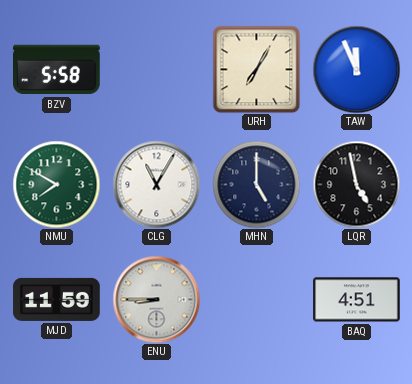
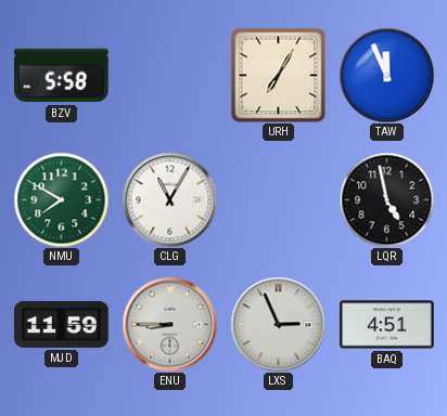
MHN: 5:00 -> none
LXS: none -> 2:56
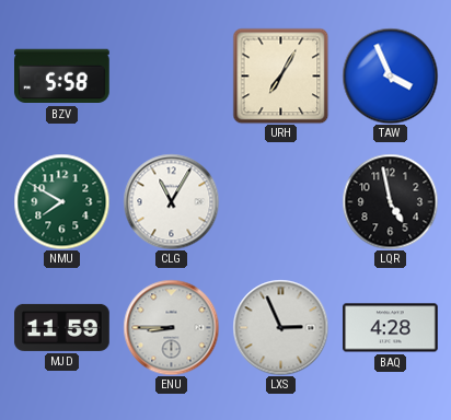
TAW: 11:56 -> 3:56
BAQ: 4:51 -> 4:28
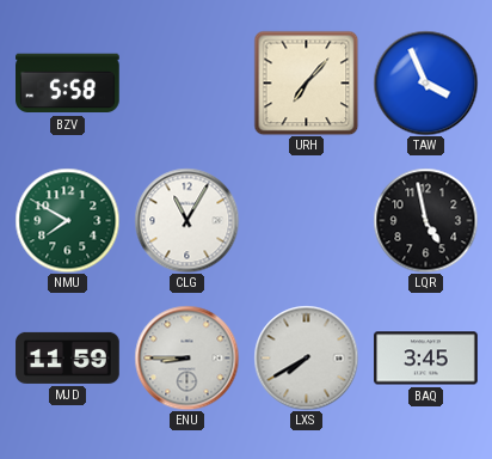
URH: 7:05 -> 7:07
LXS: 2:56 -> 7:40
BAQ: 4:28 -> 3:45
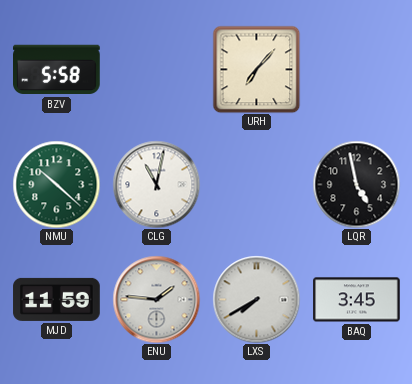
TAW: 3:56 -> none
NMU: 7:50 -> 10:22
CLG: 11:05 -> 11:02
ENU: 8:45 -> 1:46
